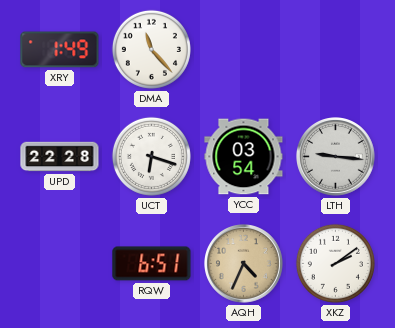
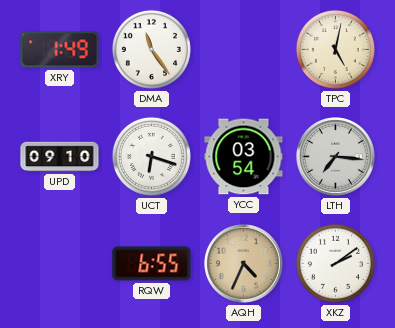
DMA: 11:23 -> 11:24
TPC: none -> 5:02
UPD: 22:28 -> 09:10
LTH: 9:16 -> 7:16
RQW: 6:51 -> 6:55
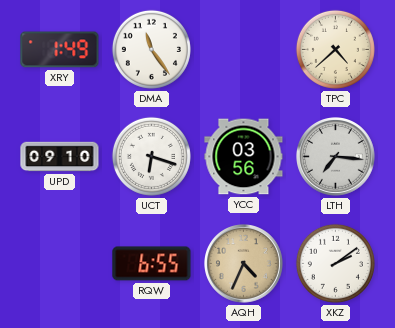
TPC: 5:02 -> 4:38
YCC: 03:54 -> 03:56
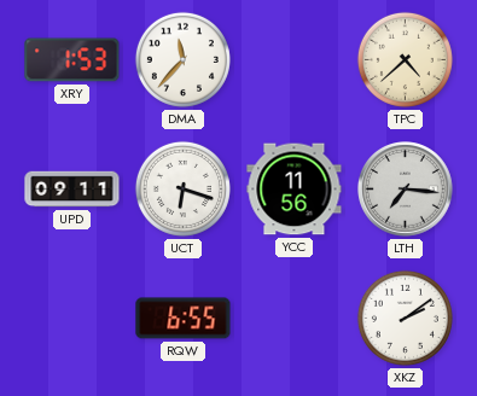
XRY: 1:49 -> 1:53
DMA: 11:24 -> 11:37
UPD: 09:10 -> 09:11
YCC: 03:56 -> 11:56
AQH: 4:34 -> none
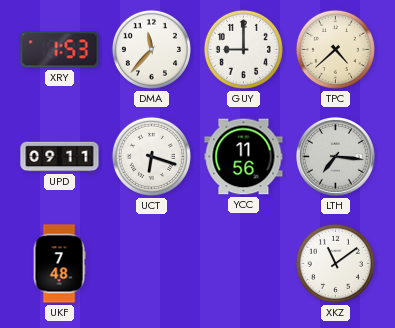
GUY: none -> 9:00
UKF: none -> 7:48
RQW: 6:55 -> none
XKZ: 2:09 -> 11:09
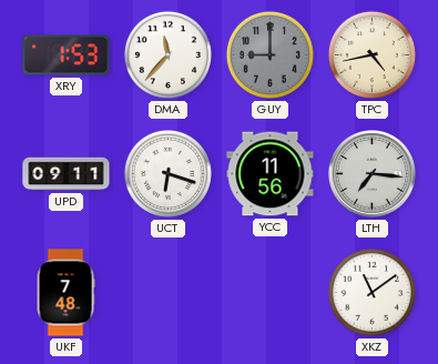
GUY dial: white -> grey
TPC: 4:38 -> 4:43
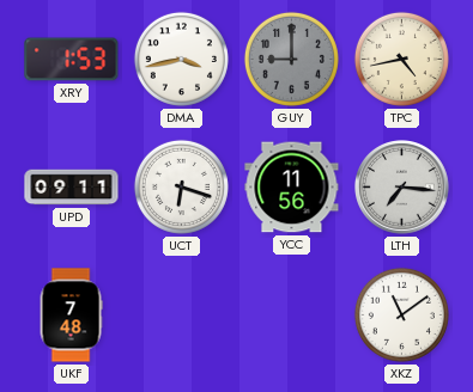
DMA: 11:37 -> 3:43
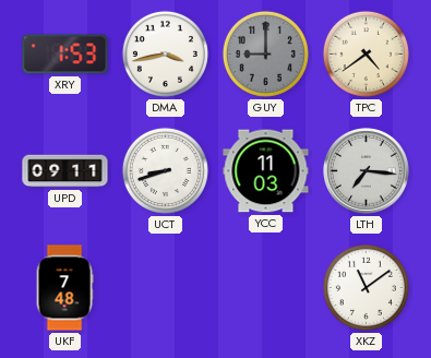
TPC: 4:43 -> 4:39
UCT: 6:18 -> 8:42
YCC: 11:56 -> 11:03
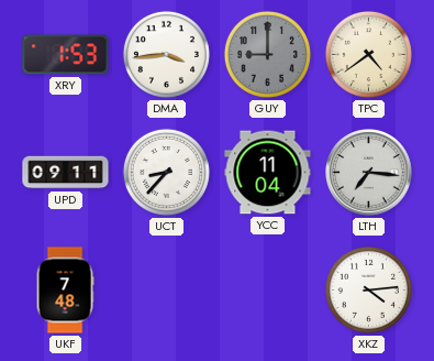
DMA: 3:43 -> 3:44
UCT: 8:42 -> 8:37
YCC: 11:03 -> 11:04
XKZ: 11:09 -> 4:14
